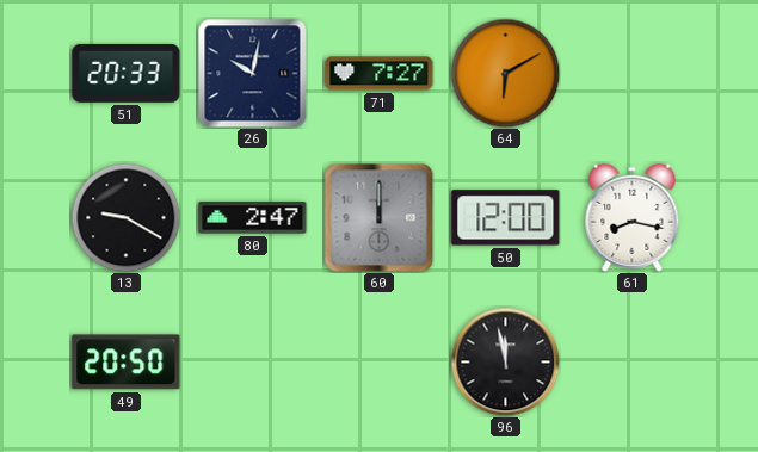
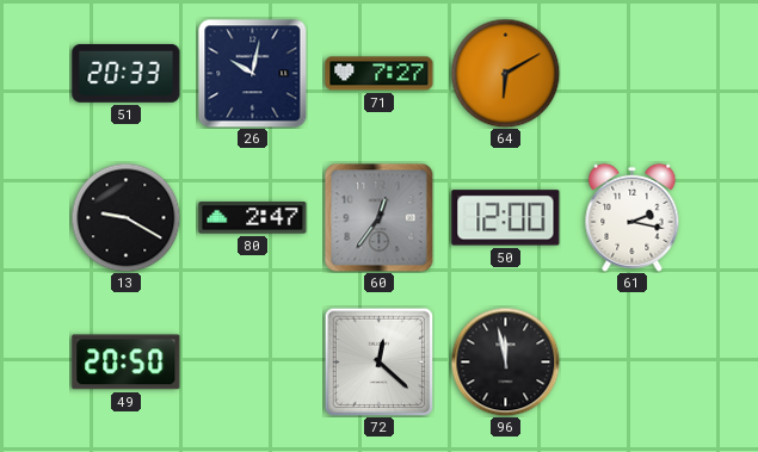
60: 12:00 -> 12:36
61: 8:17 -> 2:17
72: none -> 12:22
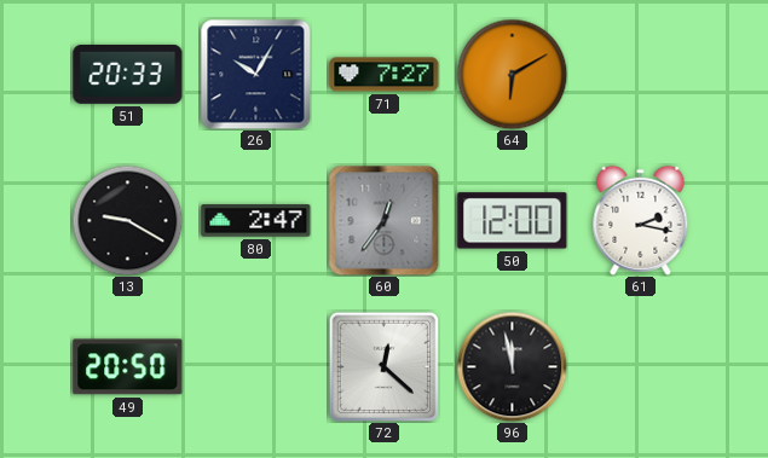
26: 10:02 -> 10:05
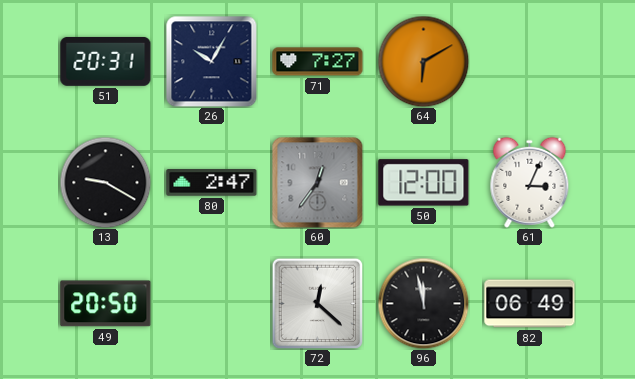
51: 20:33 -> 20:31
61: 2:17 -> 3:04
82: none -> 06:49
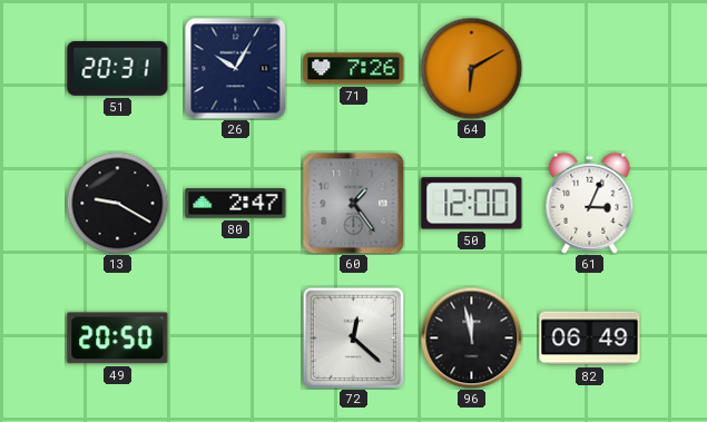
71: 7:27 -> 7:26
60: 12:36 -> 1:24
